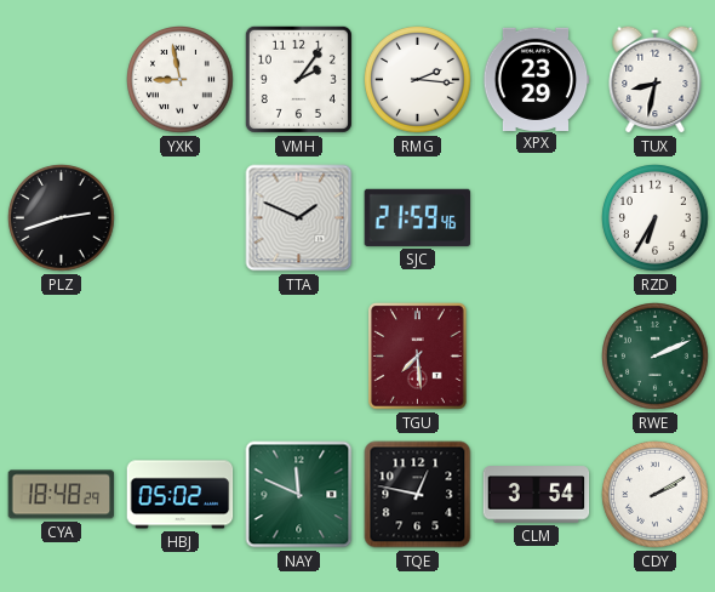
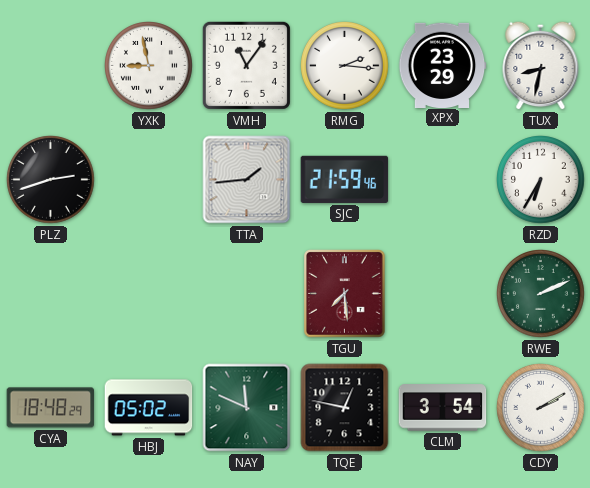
VMH: 2:06 -> 11:06
TTA: 1:49 -> 1:44
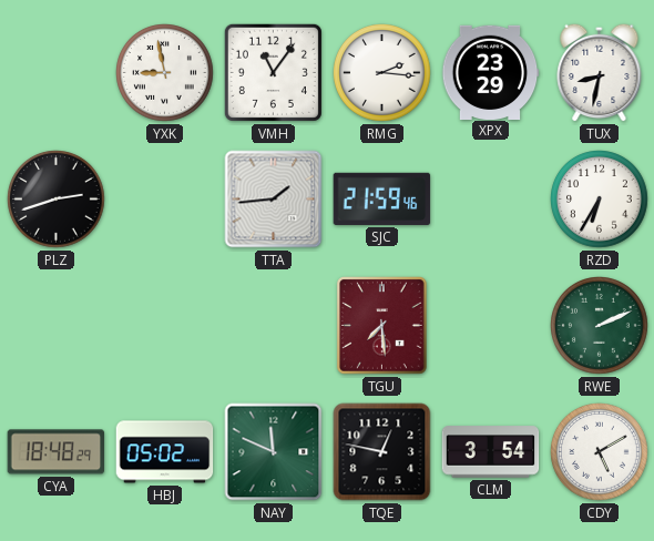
CDY: 2:10 -> 5:10
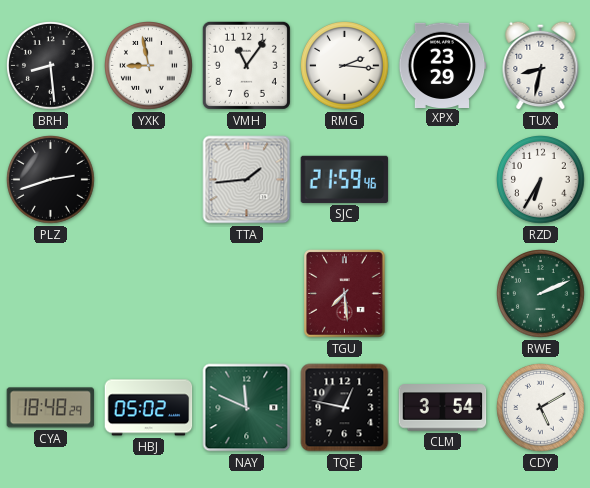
BRH: none -> 8:29
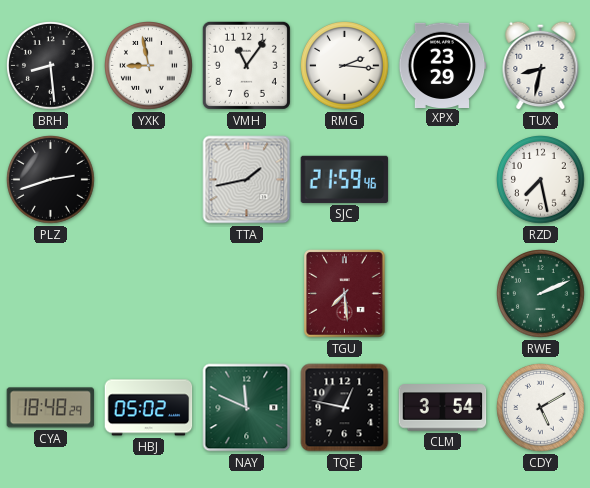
TTA: 1:44 -> 1:43
RZD: 6:35 -> 7:28
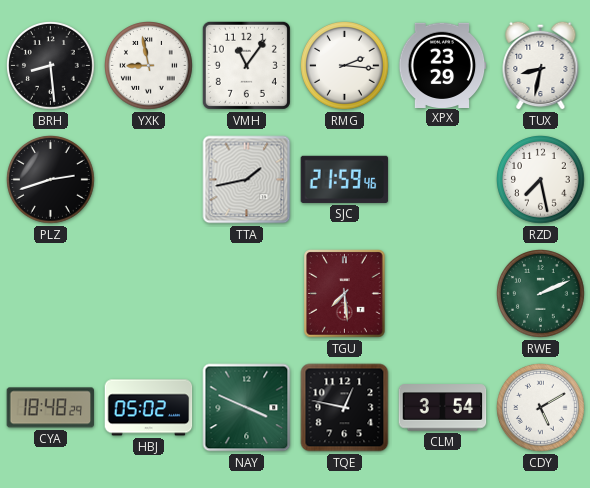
NAY: 11:49 -> 3:49
